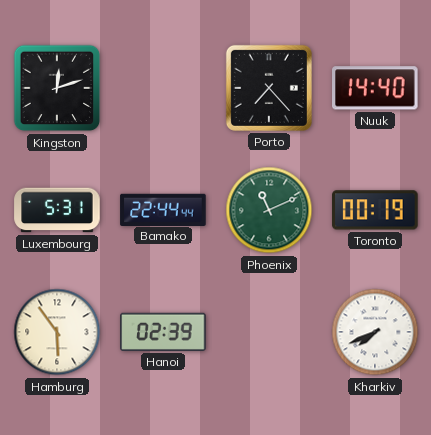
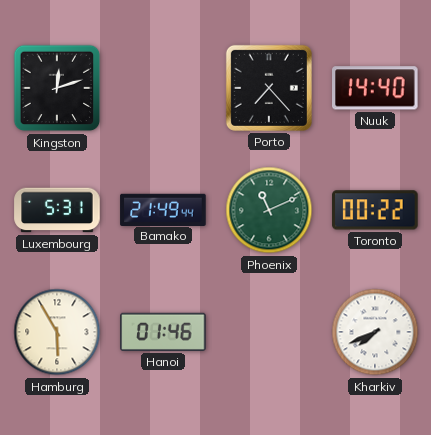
Bamako: 22:44 -> 21:49
Toronto: 00:19 -> 00:22
Hamburg: 5:54 -> 5:55
Hanoi: 02:39 -> 01:46
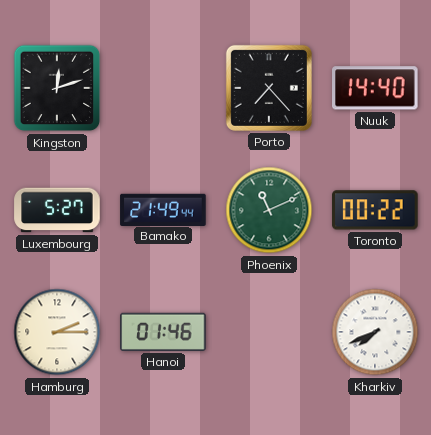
Luxembourg: 5:31 -> 5:27
Hamburg: 5:55 -> 2:15
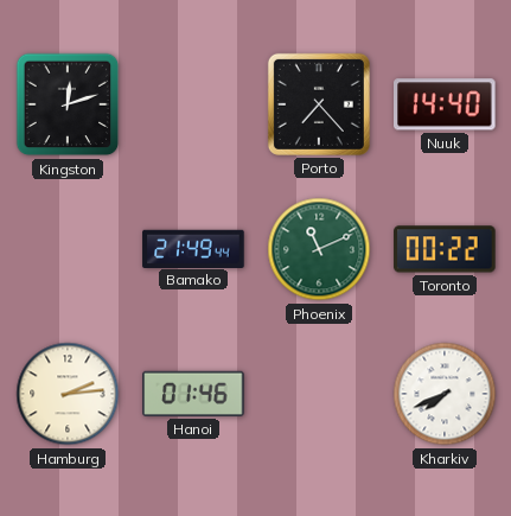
Luxembourg: 5:27 -> none
Hamburg: 2:15 -> 2:14
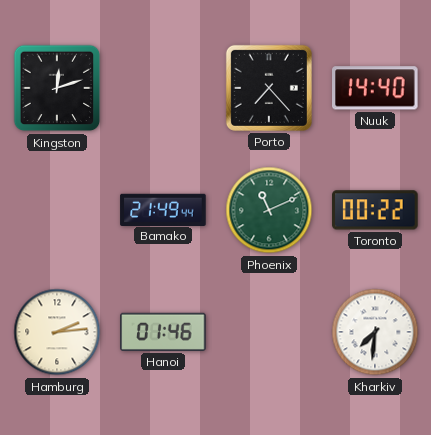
Kharkiv: 7:41 -> 7:31
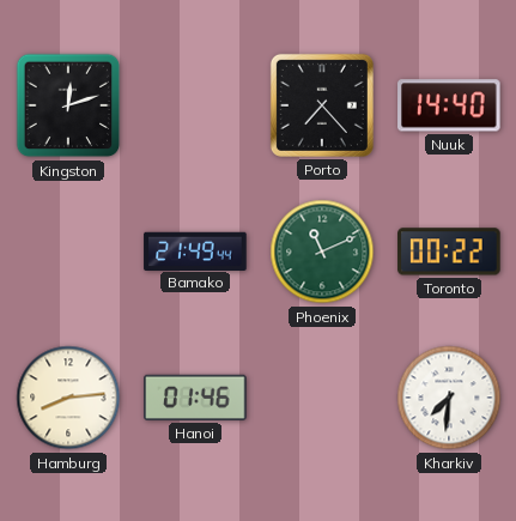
Hamburg: 2:14 -> 8:14
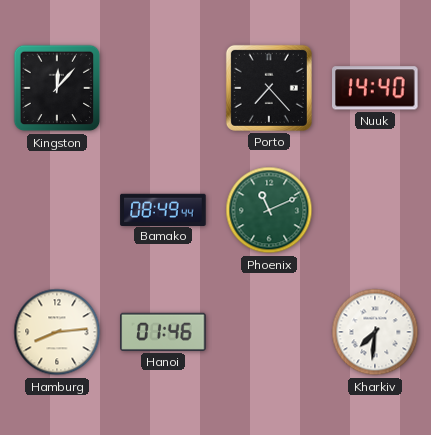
Kingston: 12:12 -> 12:07
Bamako: 21:49 -> 08:49
Toronto: 00:22 -> none
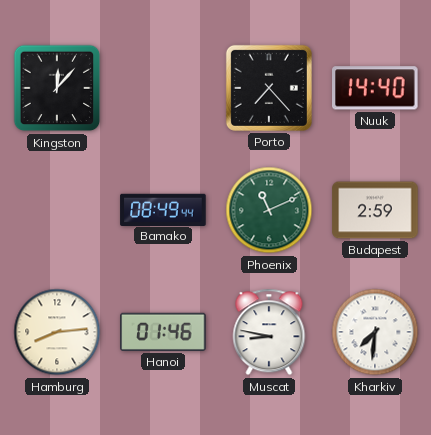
Budapest: none -> 2:59
Muscat: none -> 8:47
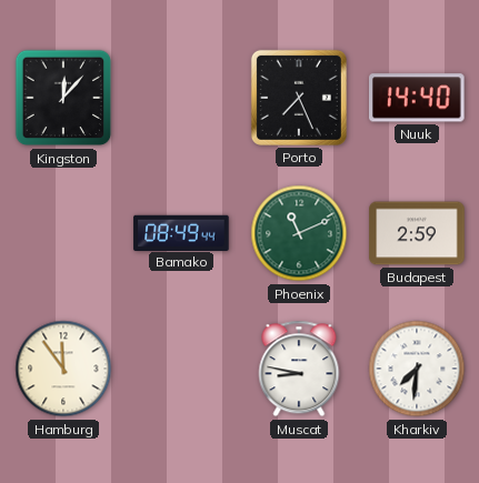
Porto: 7:23 -> 7:26
Hamburg: 8:14 -> 11:54
Hanoi: 01:46 -> none
